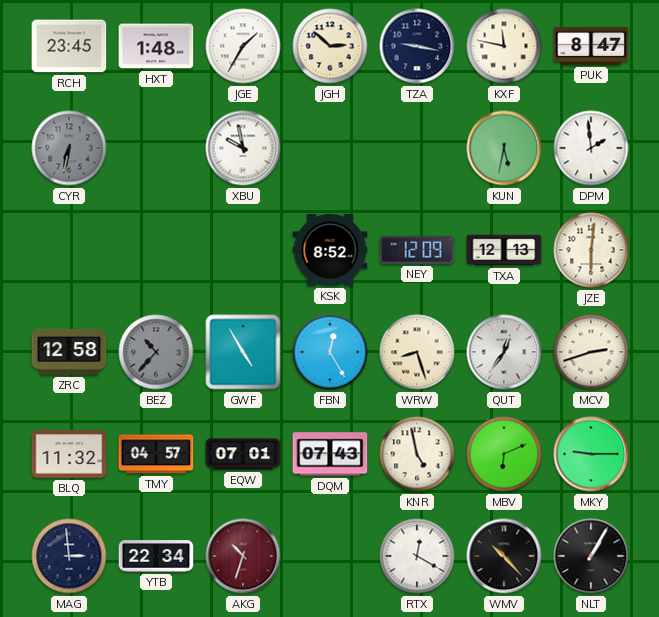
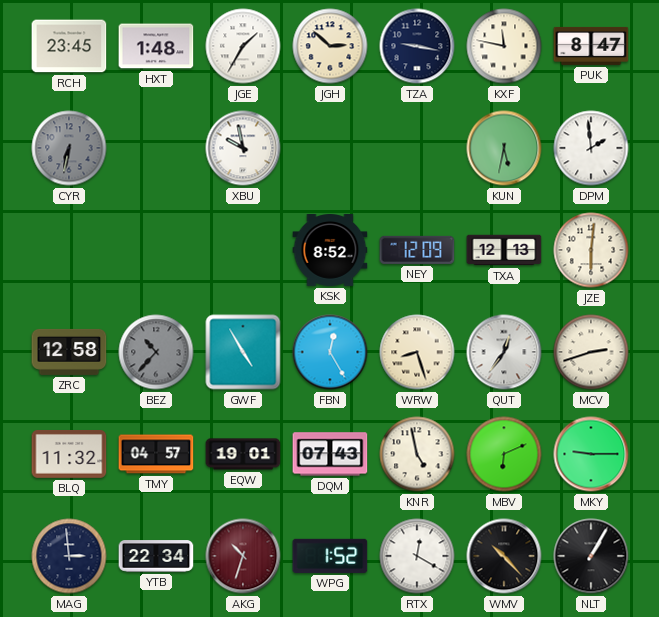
EQW: 07:01 -> 19:01
WPG: none -> 1:52
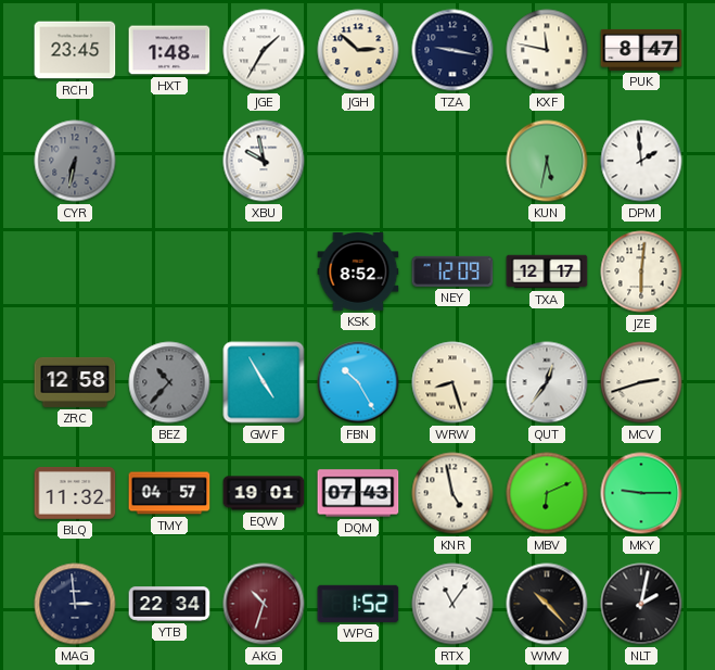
TXA: 12:13 -> 12:17
FBN: 12:25 -> 10:25
RTX: 12:20 -> 11:06
NLT: 1:05 -> 2:02
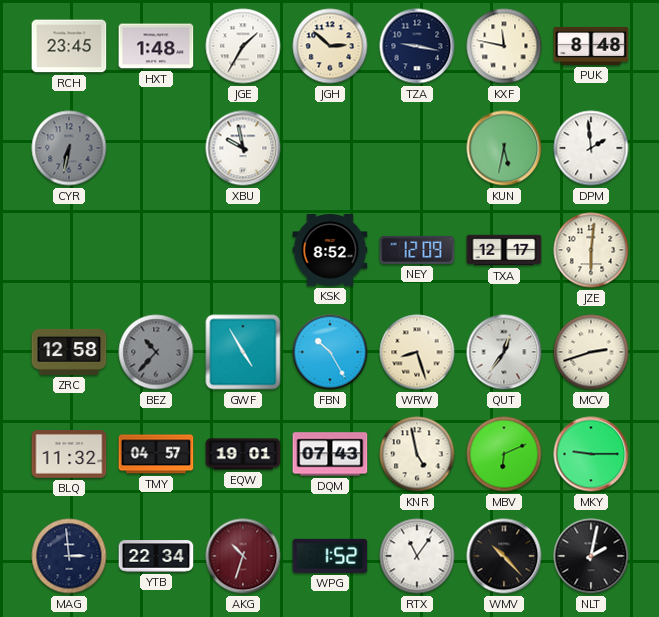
PUK: 8:47 -> 8:48
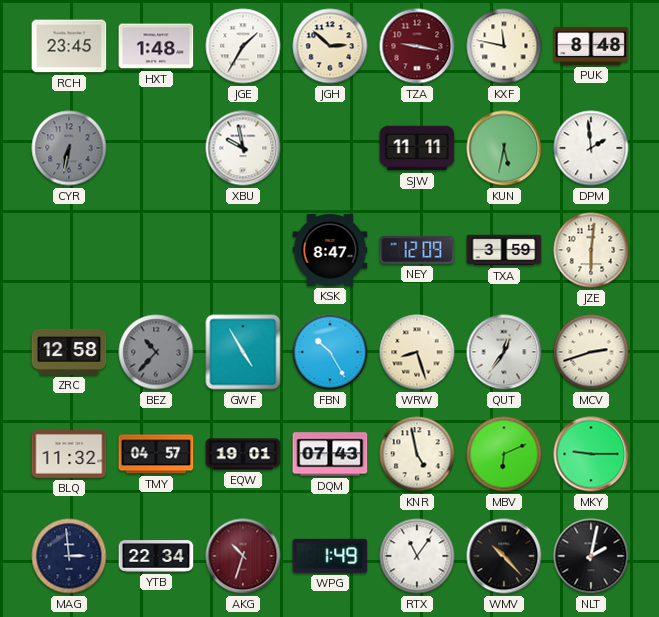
TZA dial: navy -> burgundy
SJW: none -> 11:11
KSK: 8:52 -> 8:47
TXA: 12:17 -> 3:59
WPG: 1:52 -> 1:49
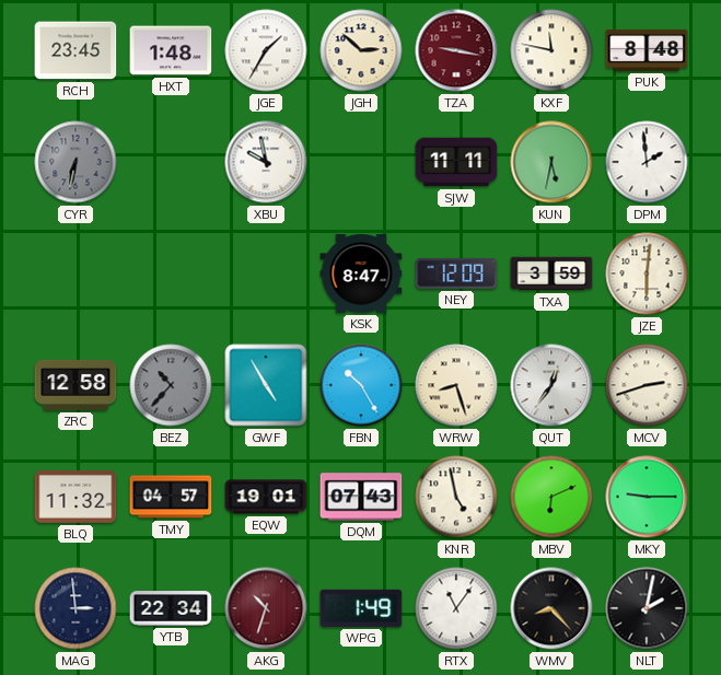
WMV: 10:23 -> 8:23
